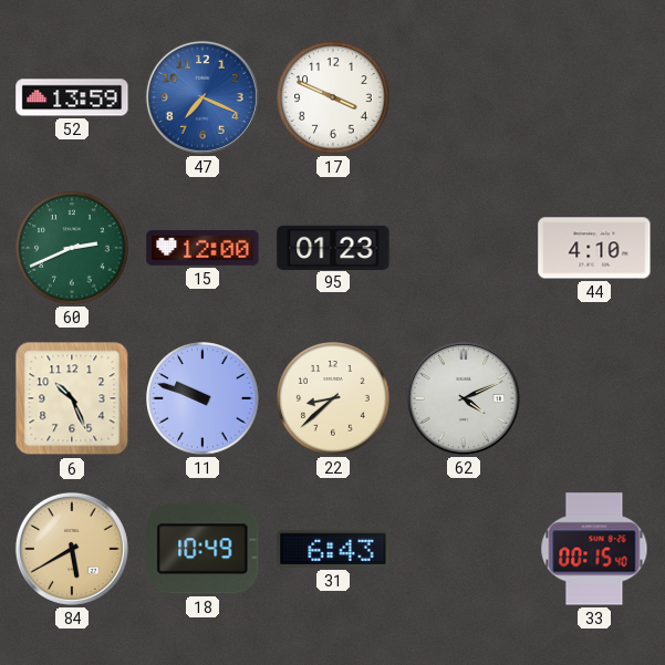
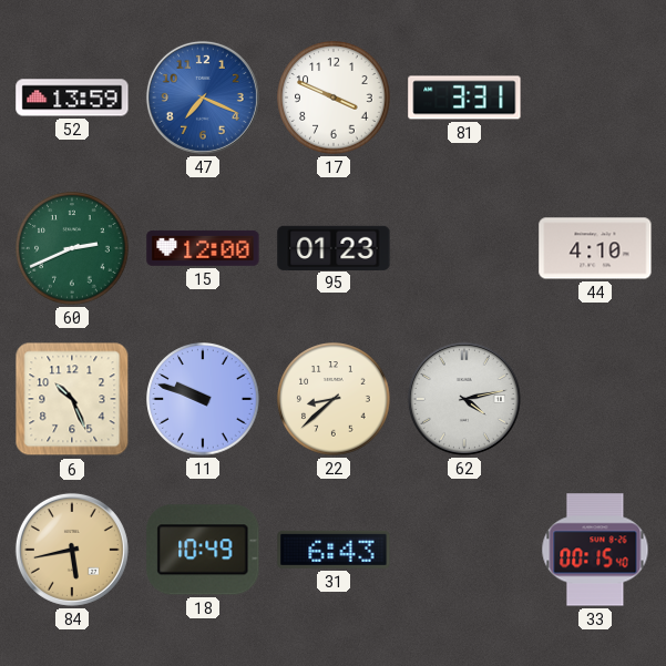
81: none -> 3:31
62: 4:11 -> 4:13
84: 5:40 -> 5:43
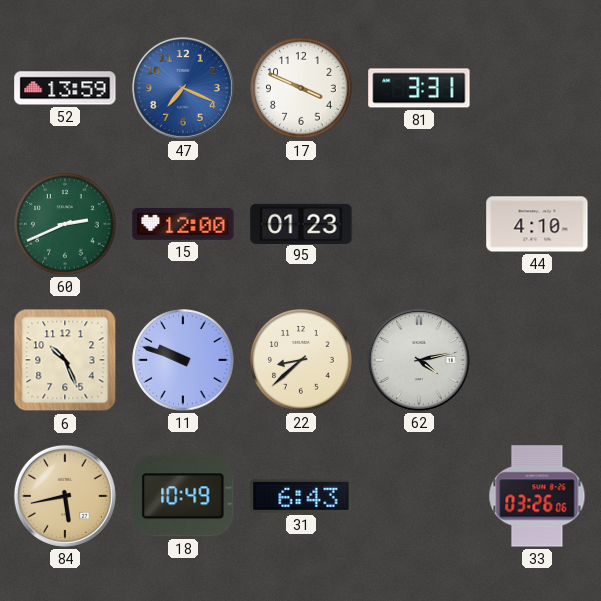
33: 00:15 -> 03:26
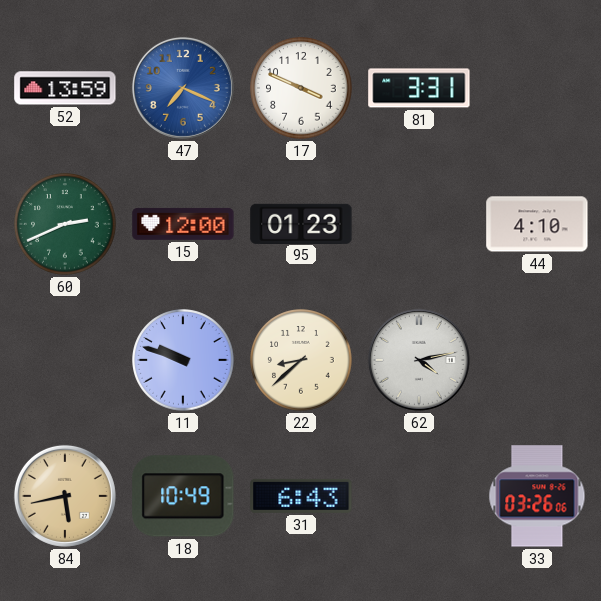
6: 10:26 -> none
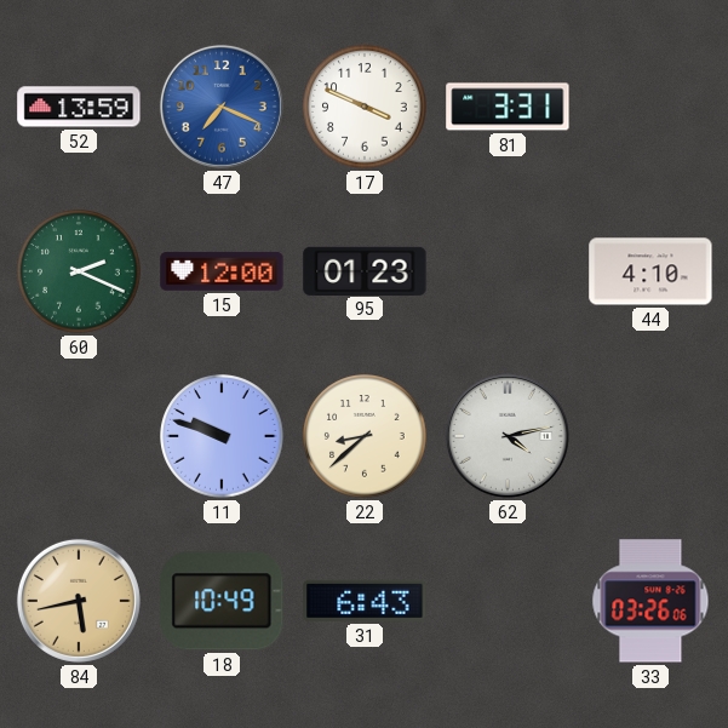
60: 2:41 -> 2:19
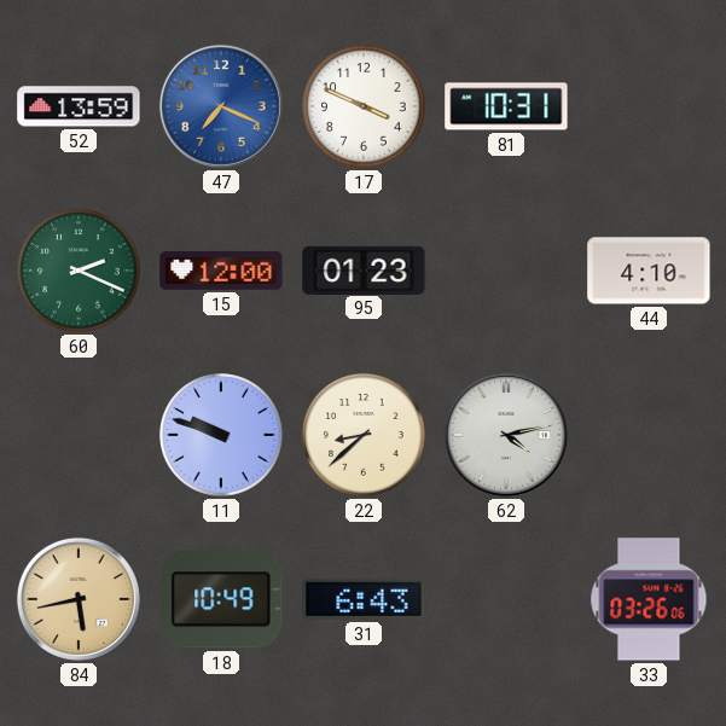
81: 3:31 -> 10:31
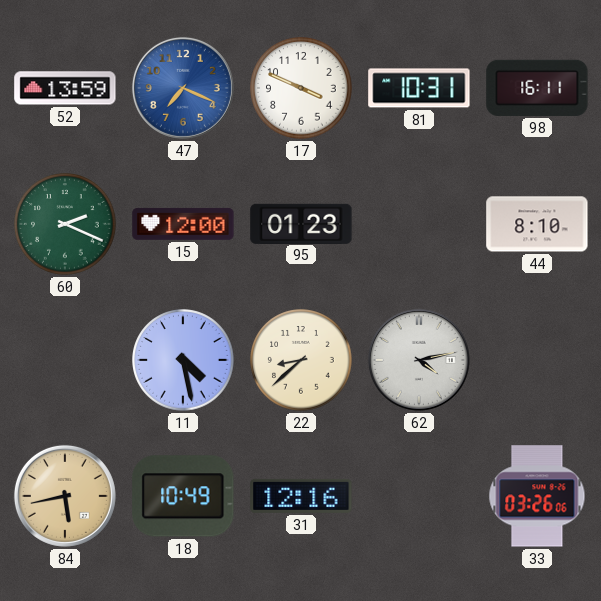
98: none -> 16:11
44: 4:10 -> 8:10
11: 9:48 -> 4:28
31: 6:43 -> 12:16
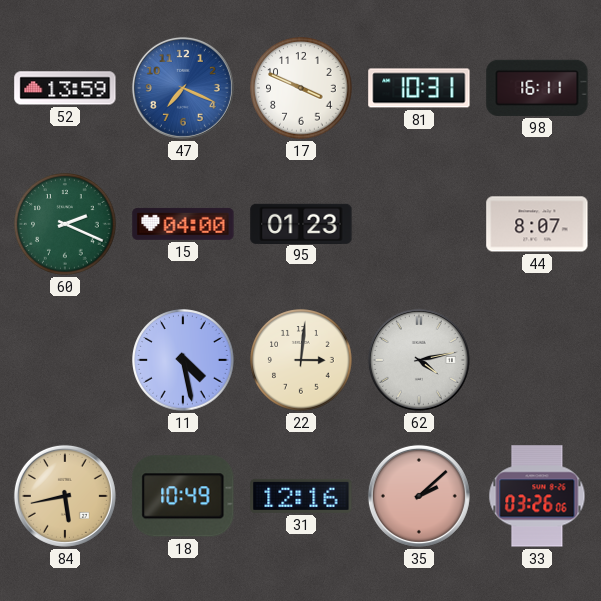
15: 12:00 -> 04:00
44: 8:10 -> 8:07
22: 8:38 -> 3:01
35: none -> 2:08
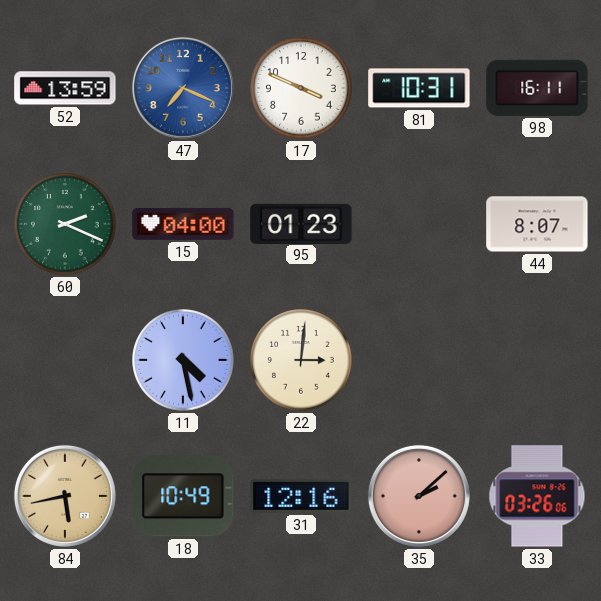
62: 4:13 -> none
